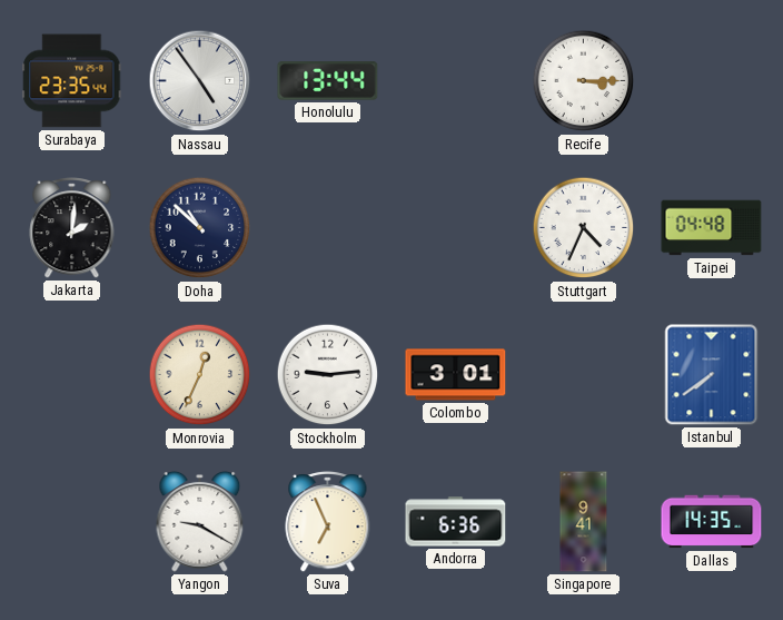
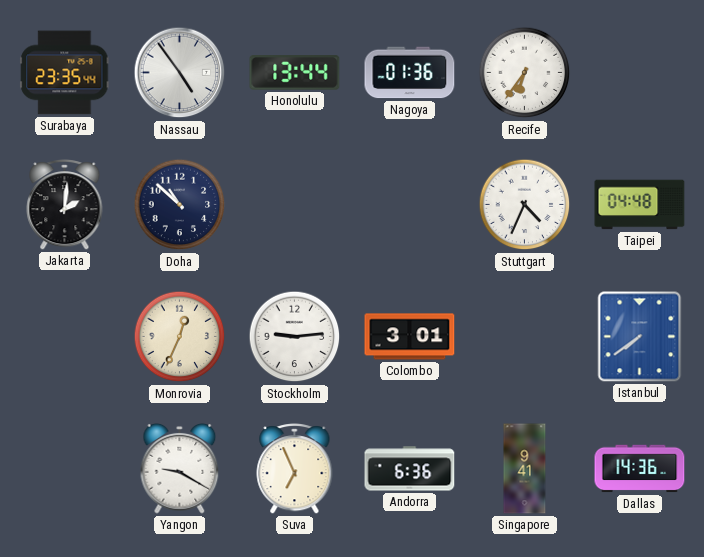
Nagoya: none -> 01:36
Recife: 3:15 -> 6:36
Dallas: 14:35 -> 14:36
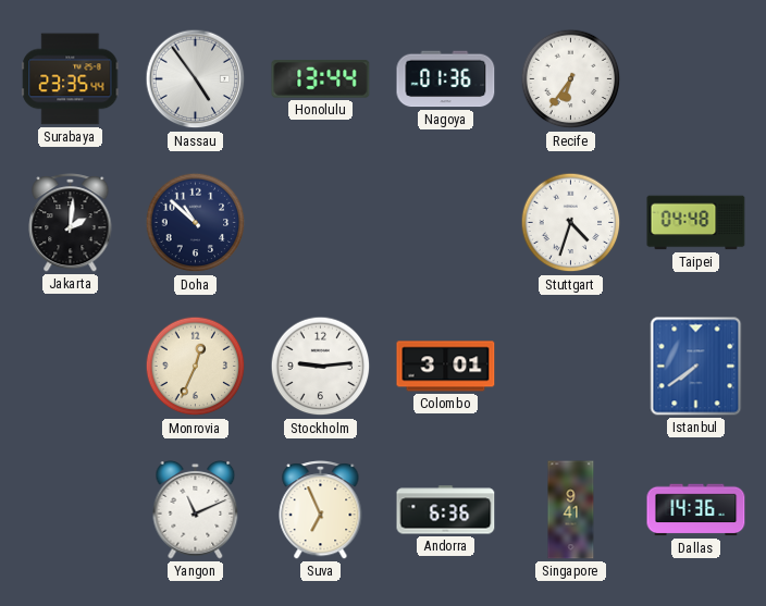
Stuttgart: 4:34 -> 4:33
Yangon: 9:20 -> 11:11
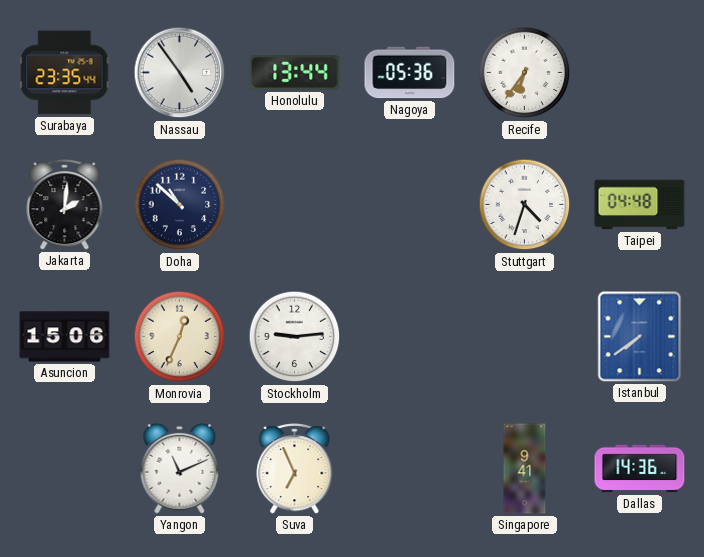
Nagoya: 01:36 -> 05:36
Asuncion: none -> 15:06
Colombo: 3:01 -> none
Andorra: 6:36 -> none
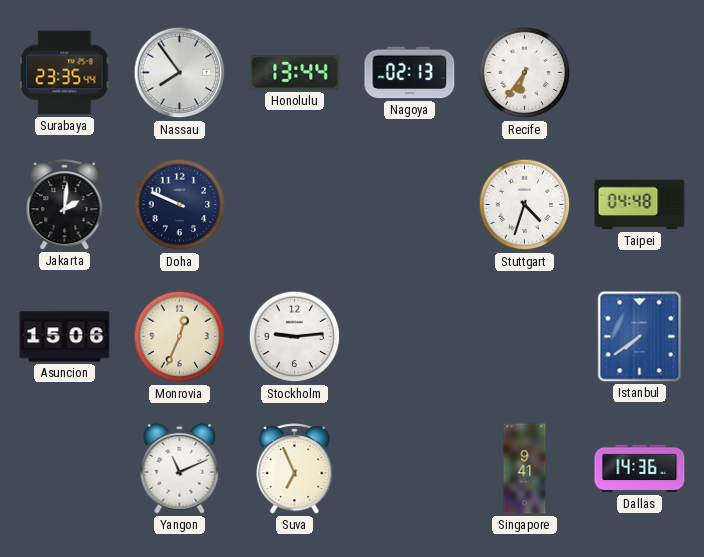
Nassau: 4:54 -> 7:54
Nagoya: 05:36 -> 02:13
Doha: 10:52 -> 9:49
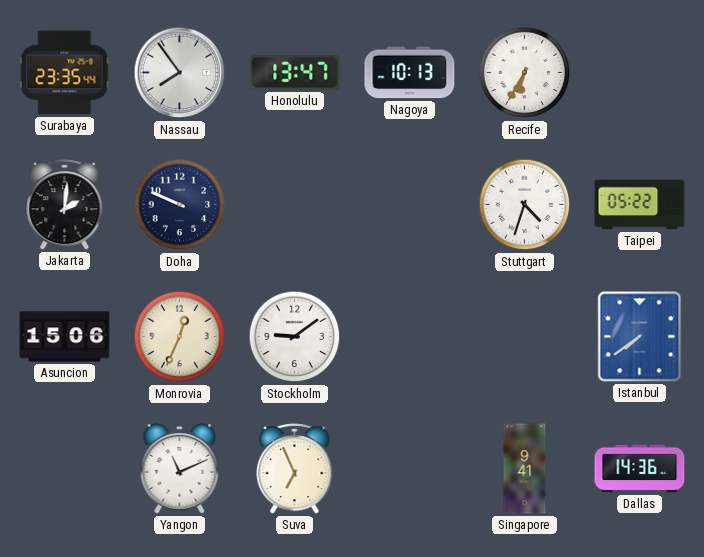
Honolulu: 13:44 -> 13:47
Nagoya: 02:13 -> 10:13
Recife: 6:36 -> 6:35
Taipei: 04:48 -> 05:22
Stockholm: 9:14 -> 9:09
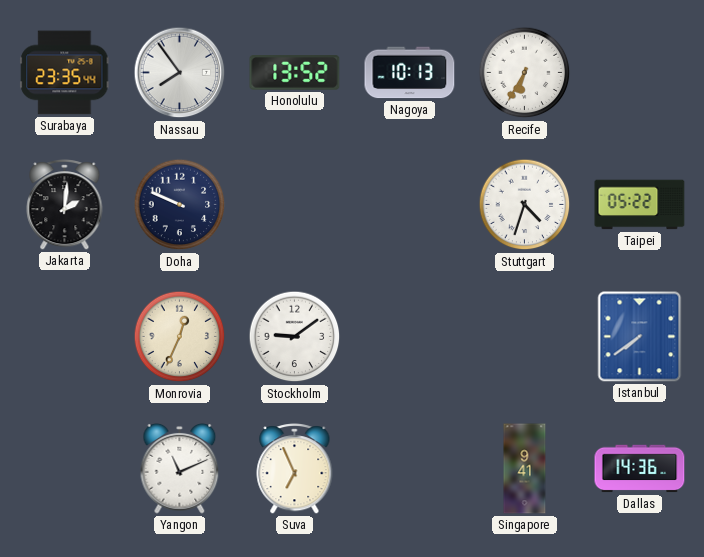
Honolulu: 13:47 -> 13:52
Asuncion: 15:06 -> none
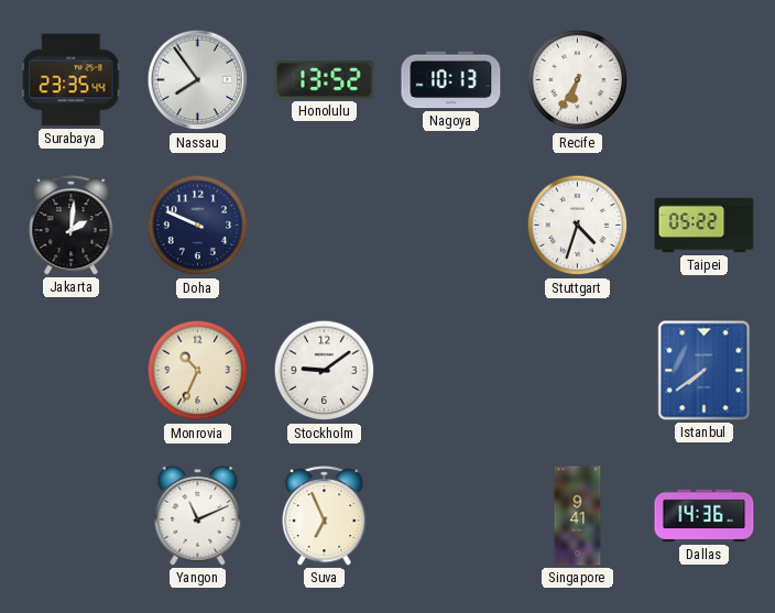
Monrovia: 12:34 -> 10:34
